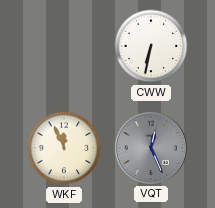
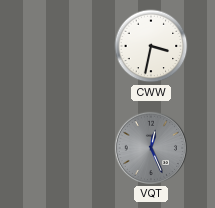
CWW: 6:32 -> 3:32
WKF: 11:56 -> none
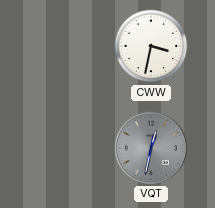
VQT: 12:26 -> 12:32
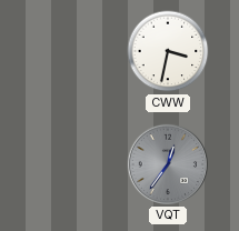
VQT: 12:32 -> 12:36
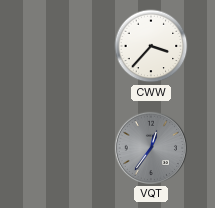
CWW: 3:32 -> 3:37
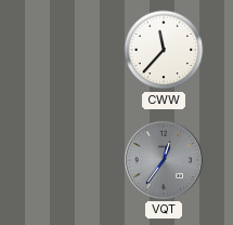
CWW: 3:37 -> 11:37
